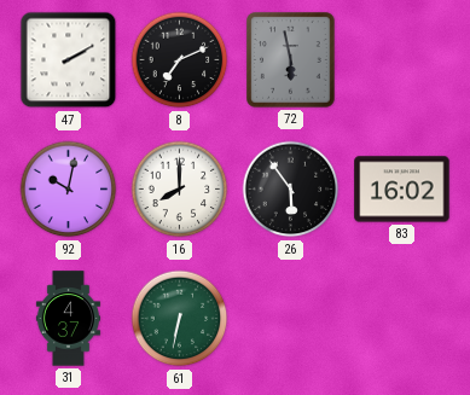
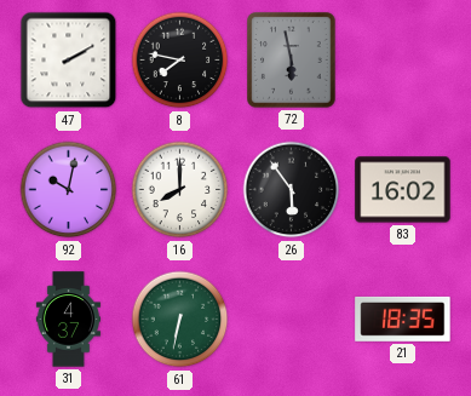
8: 7:11 -> 7:47
21: none -> 18:35
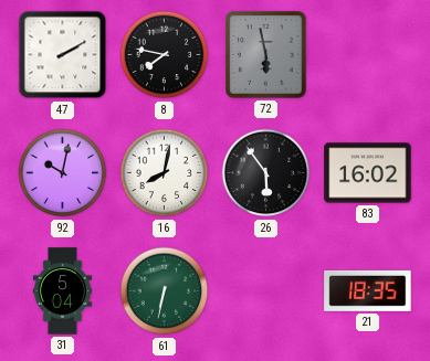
16: 8:00 -> 8:02
31: 4:37 -> 5:04
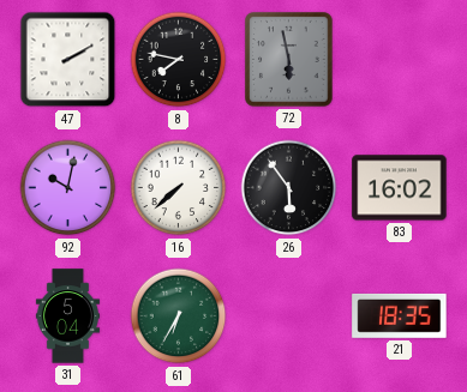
16: 8:02 -> 7:38
61: 6:32 -> 6:35
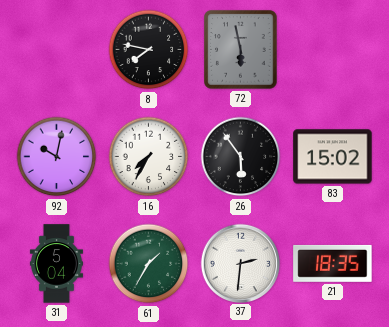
47: 2:10 -> none
16: 7:38 -> 7:35
83: 16:02 -> 15:02
61: 6:35 -> 1:35
37: none -> 2:31
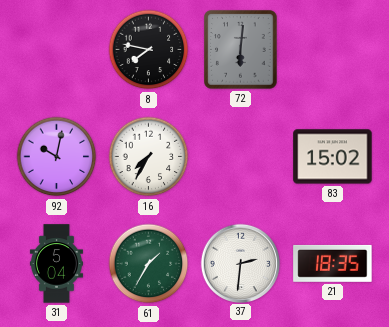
72: 5:58 -> 6:01
26: 5:54 -> none
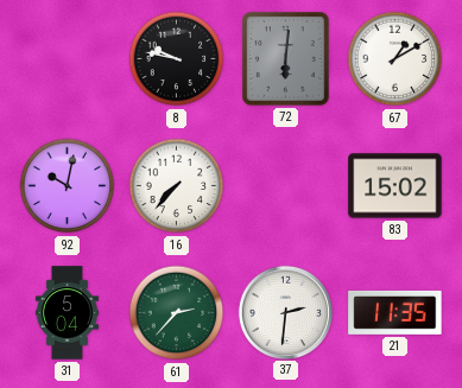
8: 7:47 -> 9:47
67: none -> 1:10
16: 7:35 -> 7:37
61: 1:35 -> 2:37
21: 18:35 -> 11:35
